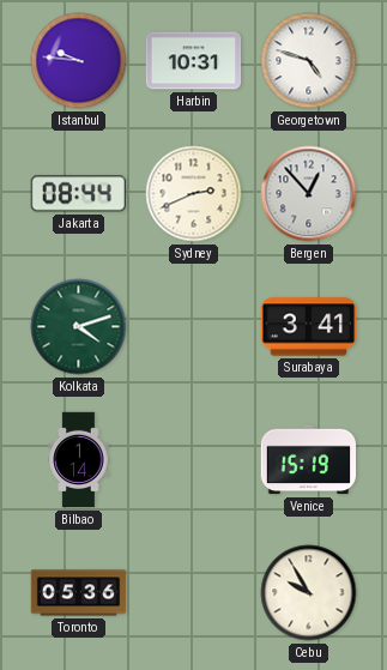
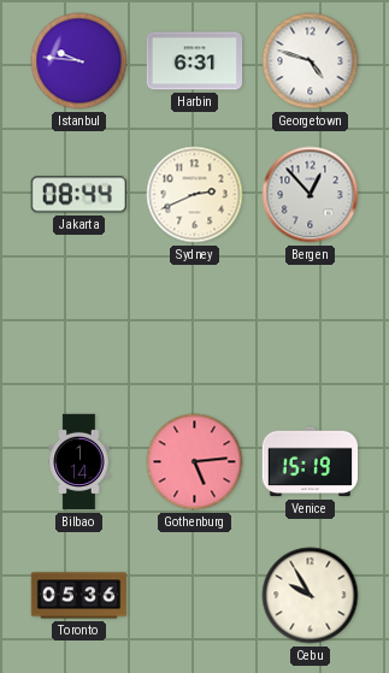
Harbin: 10:31 -> 6:31
Kolkata: 4:12 -> none
Surabaya: 3:41 -> none
Gothenburg: none -> 5:14
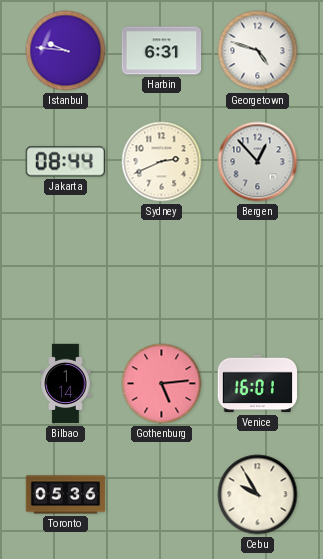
Venice: 15:19 -> 16:01
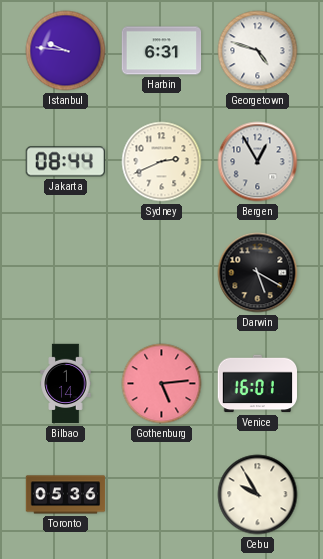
Bergen: 12:53 -> 12:55
Darwin: none -> 5:20
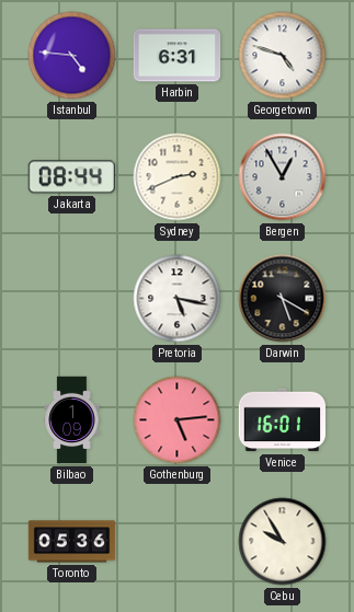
Istanbul: 9:46 -> 4:46
Pretoria: none -> 5:17
Bilbao: 1:14 -> 1:09
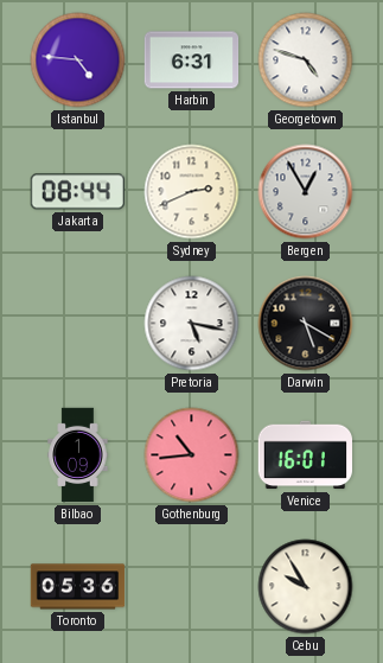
Gothenburg: 5:14 -> 10:44
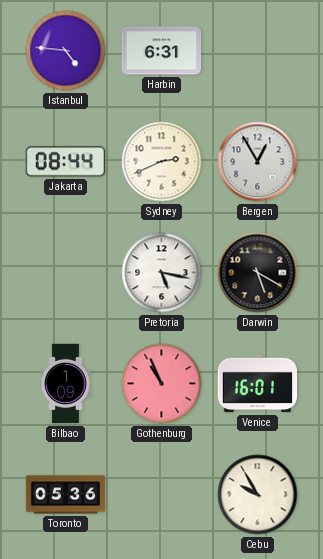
Georgetown: 4:48 -> none
Gothenburg: 10:44 -> 10:56
